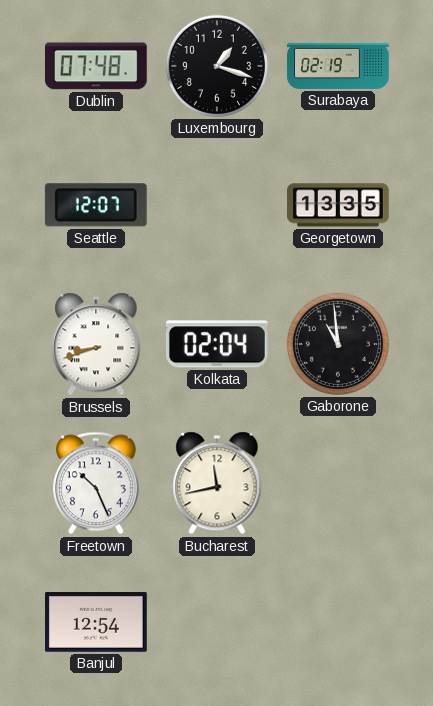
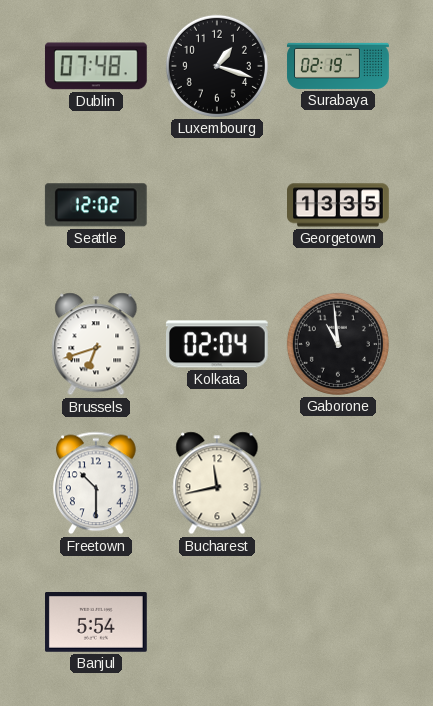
Seattle: 12:07 -> 12:02
Brussels: 8:42 -> 6:42
Freetown: 10:26 -> 10:30
Banjul: 12:54 -> 5:54
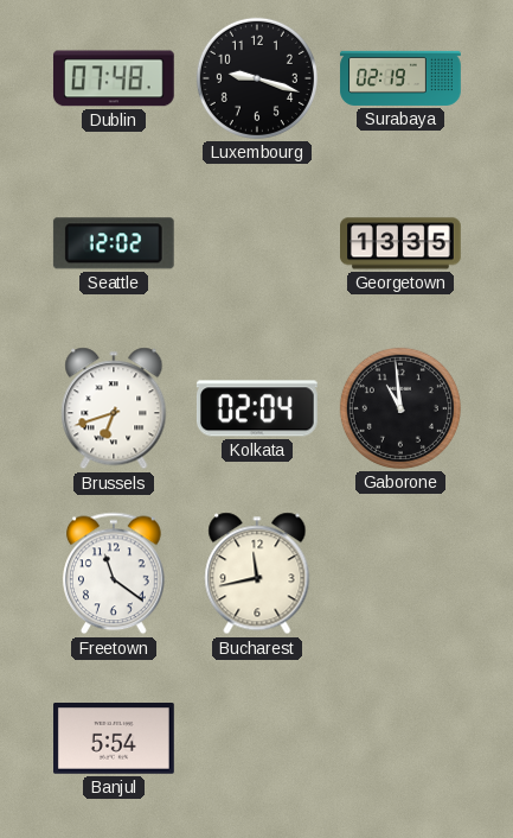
Luxembourg: 1:18 -> 9:18
Freetown: 10:30 -> 11:21
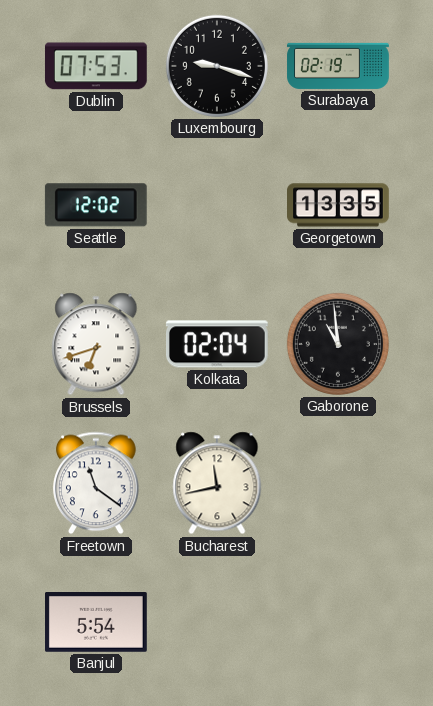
Dublin: 07:48 -> 07:53
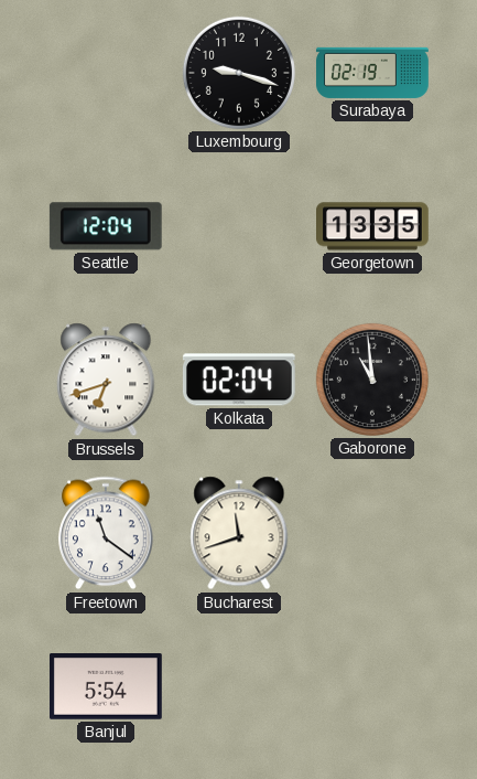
Dublin: 07:53 -> none
Seattle: 12:02 -> 12:04
Bucharest: 11:43 -> 11:42
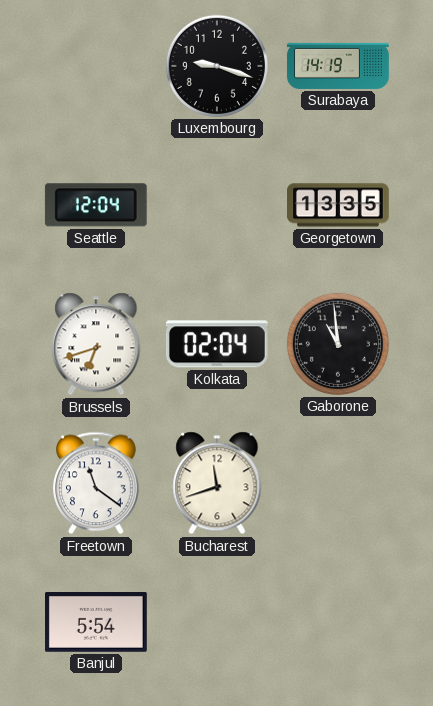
Surabaya: 02:19 -> 14:19
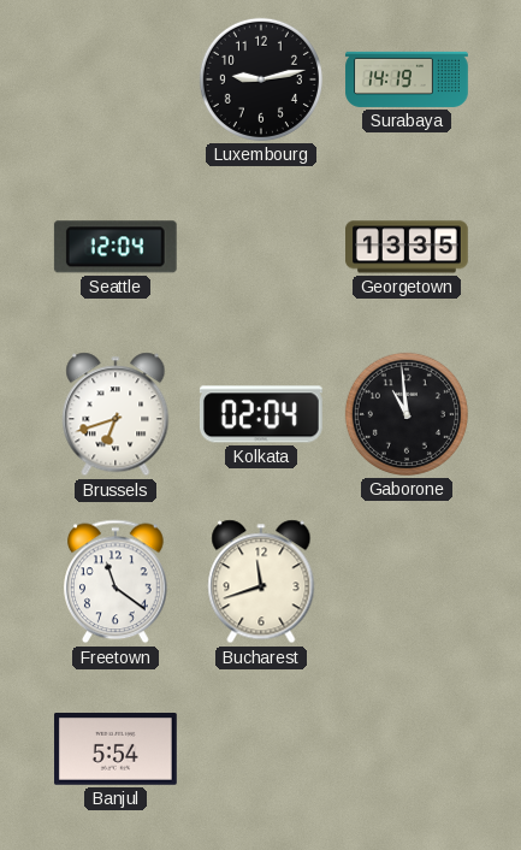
Luxembourg: 9:18 -> 9:13
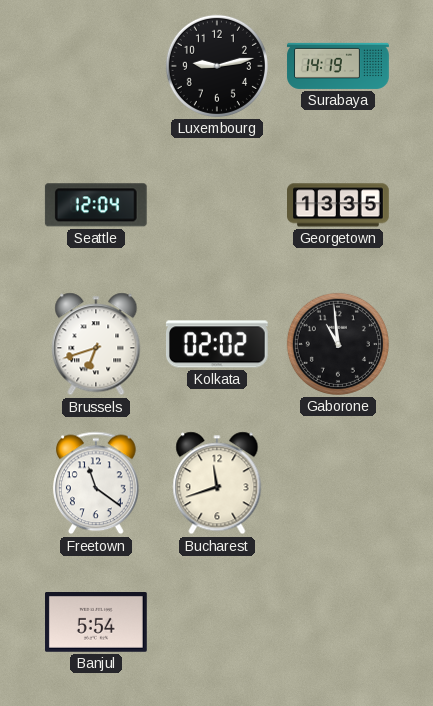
Kolkata: 02:04 -> 02:02
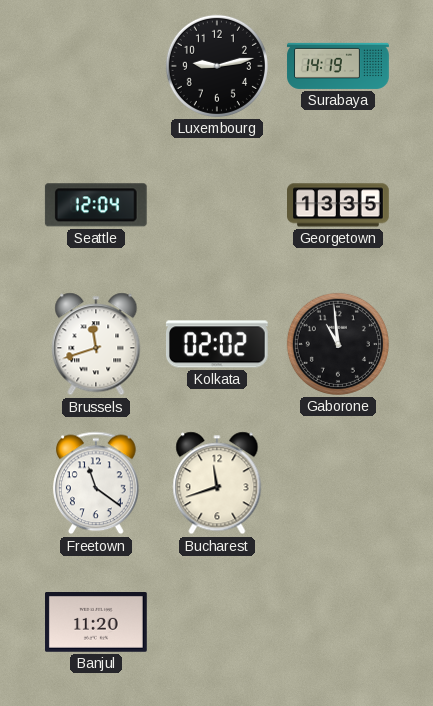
Brussels: 6:42 -> 11:42
Banjul: 5:54 -> 11:20
